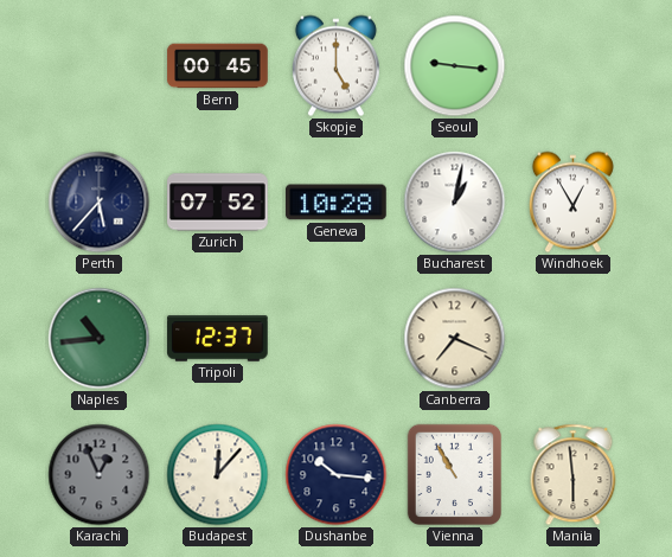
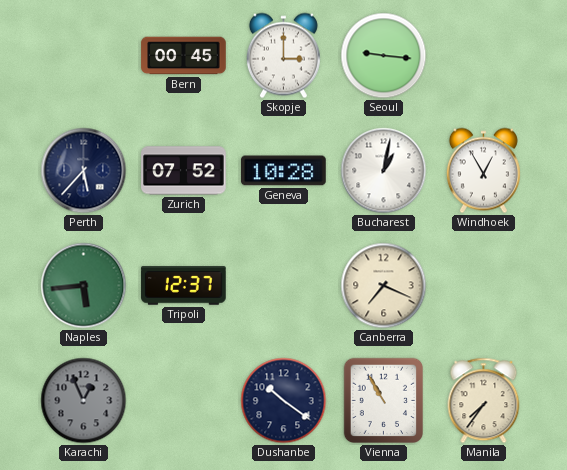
Skopje: 5:00 -> 3:00
Naples: 10:44 -> 5:44
Budapest: 12:07 -> none
Dushanbe: 10:16 -> 10:21
Manila: 5:59 -> 7:36
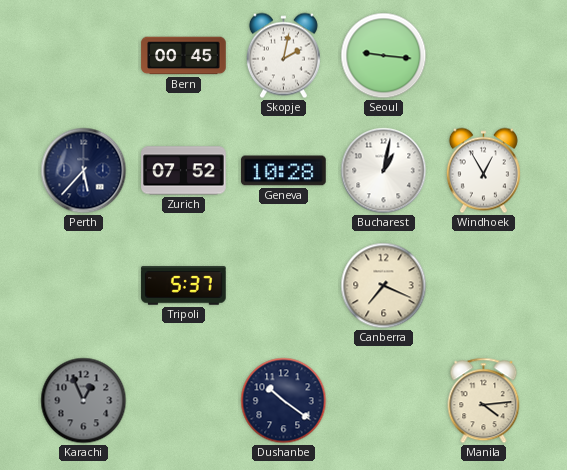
Skopje: 3:00 -> 2:02
Naples: 5:44 -> none
Tripoli: 12:37 -> 5:37
Vienna: 10:55 -> none
Manila: 7:36 -> 4:14
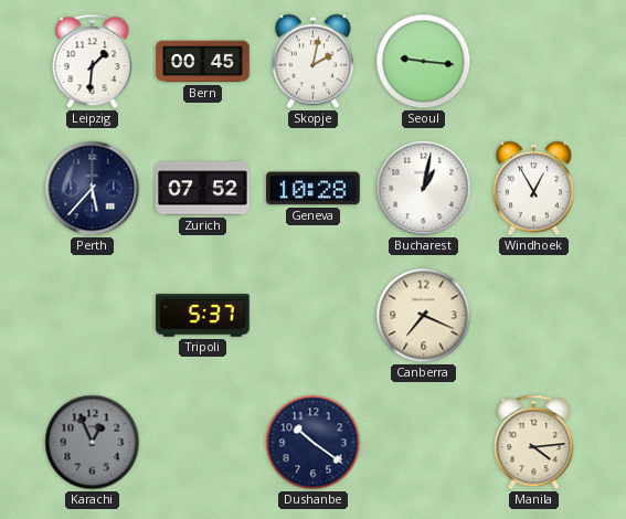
Leipzig: none -> 1:31
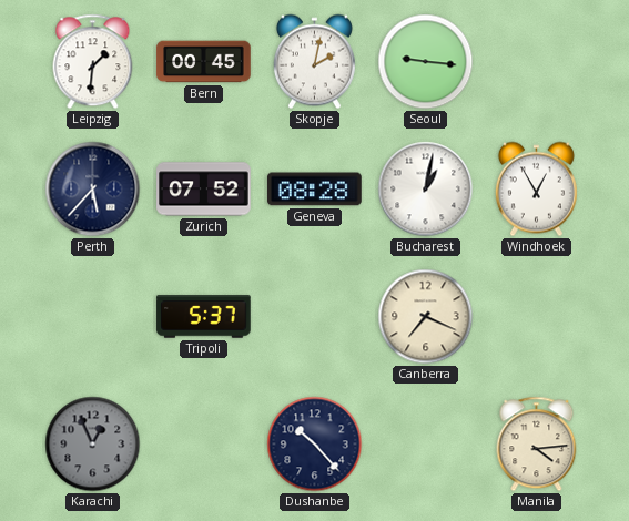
Geneva: 10:28 -> 08:28
Dushanbe: 10:21 -> 10:23
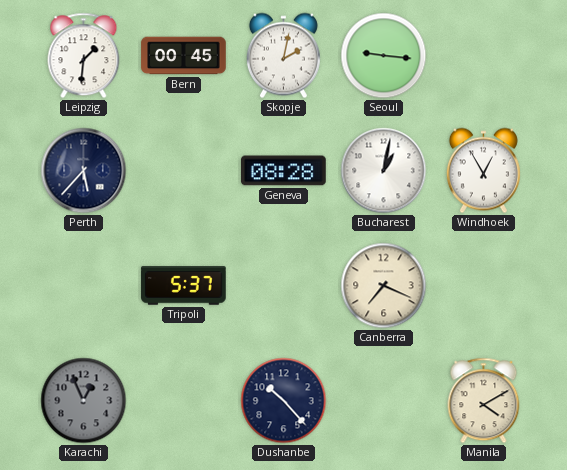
Zurich: 07:52 -> none
Manila: 4:14 -> 4:10
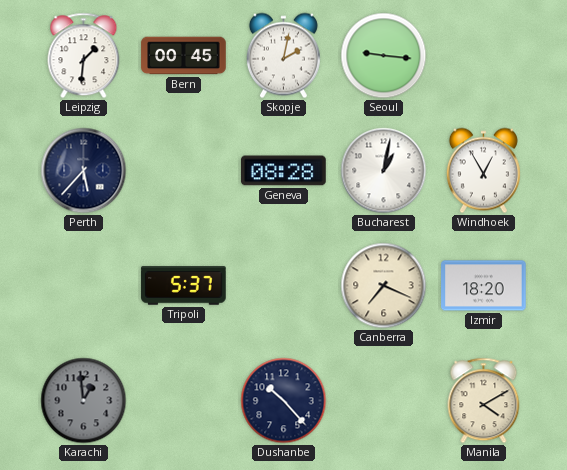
Izmir: none -> 18:20
Karachi: 12:56 -> 12:59
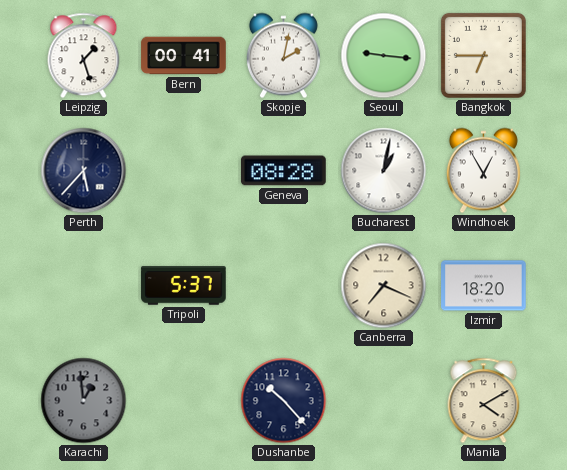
Leipzig: 1:31 -> 1:27
Bern: 00:45 -> 00:41
Bangkok: none -> 6:45
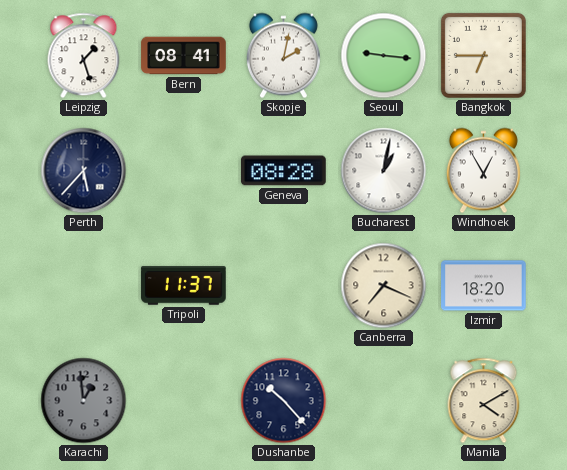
Bern: 00:41 -> 08:41
Tripoli: 5:37 -> 11:37
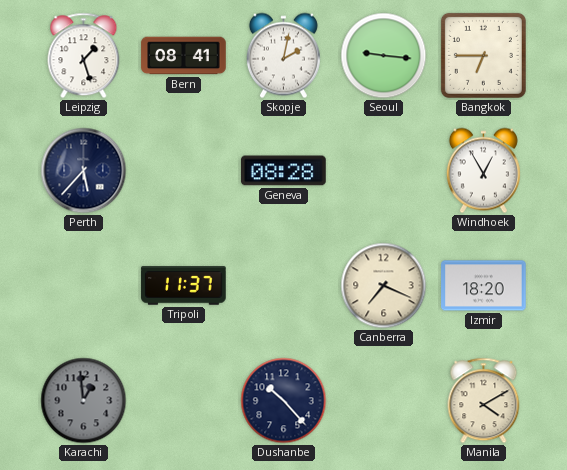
Bucharest: 1:02 -> none
